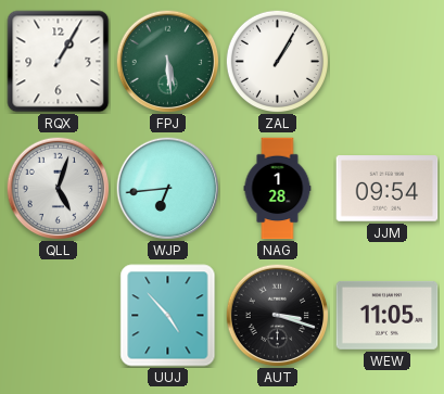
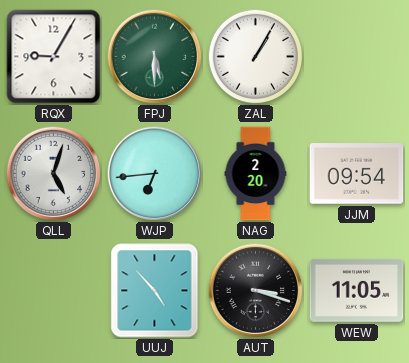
RQX: 1:05 -> 9:05
FPJ: 5:29 -> 5:30
NAG: 1:28 -> 2:20
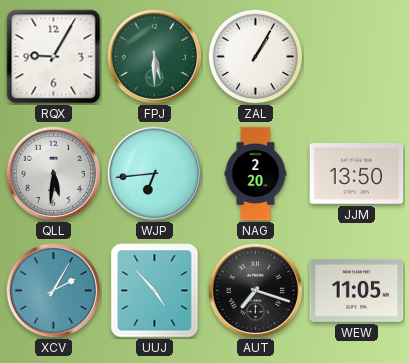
QLL: 5:03 -> 5:31
JJM: 09:54 -> 13:50
XCV: none -> 2:05
AUT: 3:18 -> 7:18
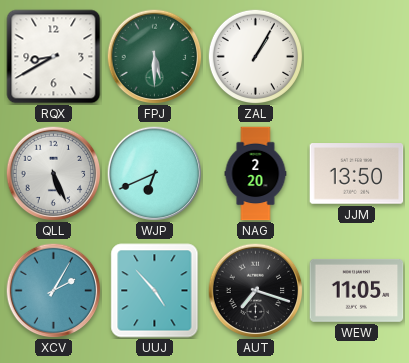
RQX: 9:05 -> 8:40
QLL: 5:31 -> 5:26
WJP: 6:44 -> 6:41
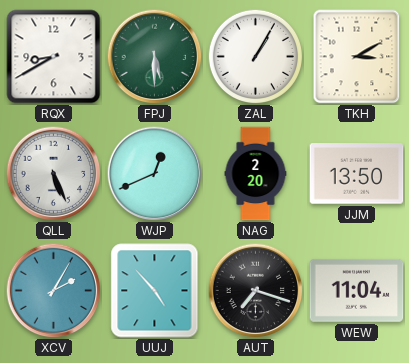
TKH: none -> 3:10
WJP: 6:41 -> 12:41
WEW: 11:05 -> 11:04
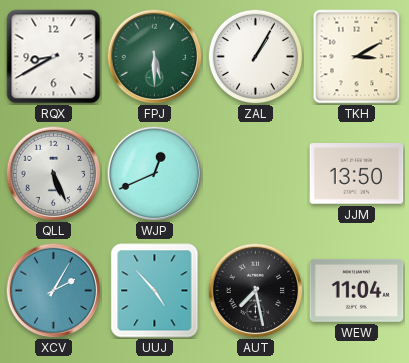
NAG: 2:20 -> none
AUT: 7:18 -> 7:28
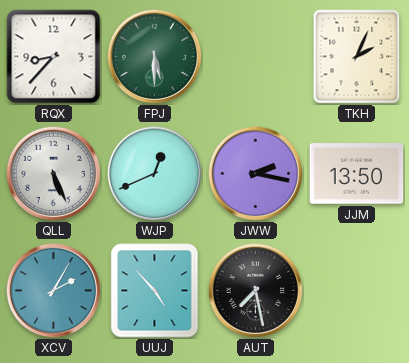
RQX: 8:40 -> 8:37
ZAL: 1:05 -> none
TKH: 3:10 -> 2:04
JWW: none -> 2:17
WEW: 11:04 -> none
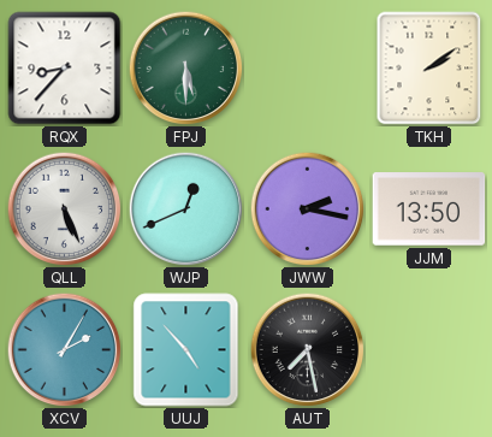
TKH: 2:04 -> 2:09
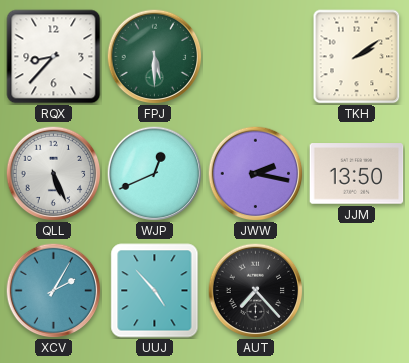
AUT: 7:28 -> 7:23
